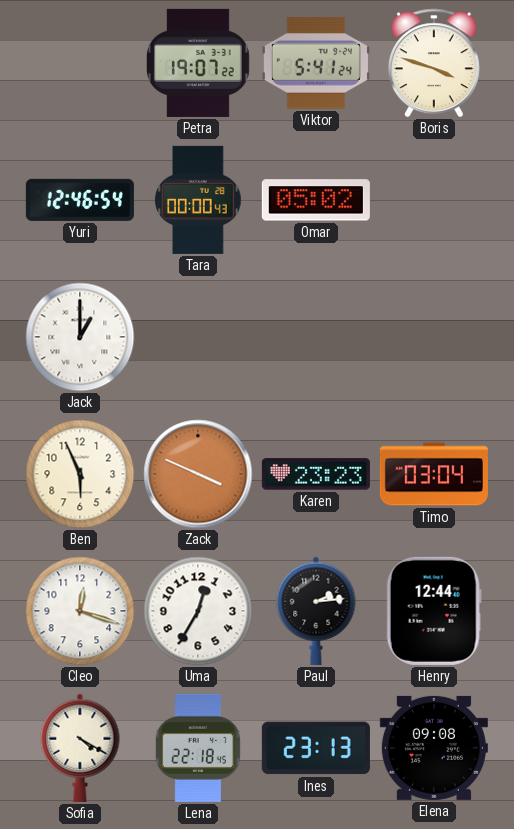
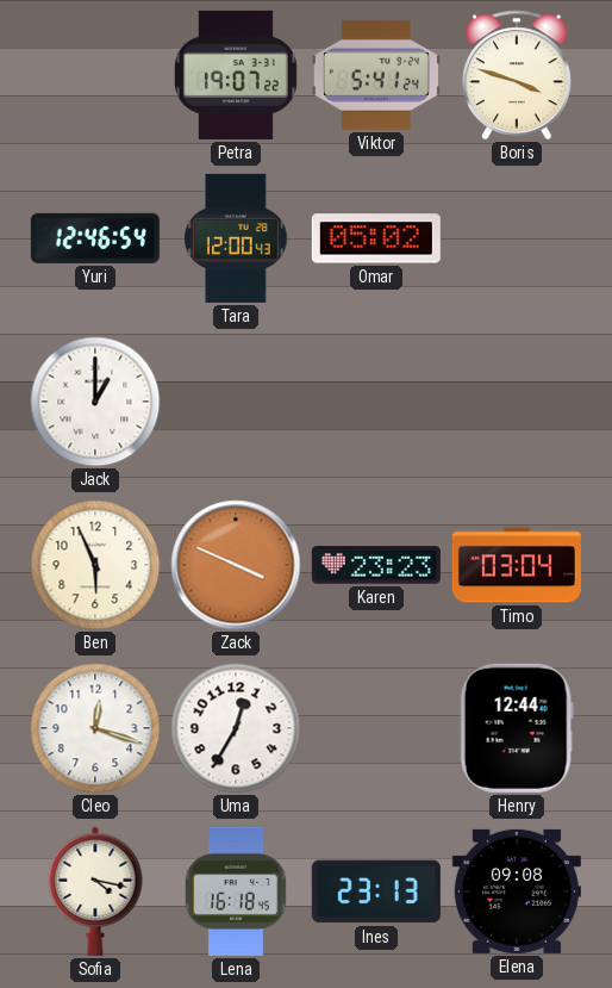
Tara: 00:00 -> 12:00
Paul: 2:14 -> none
Sofia: 4:20 -> 4:17
Lena: 22:18 -> 16:18
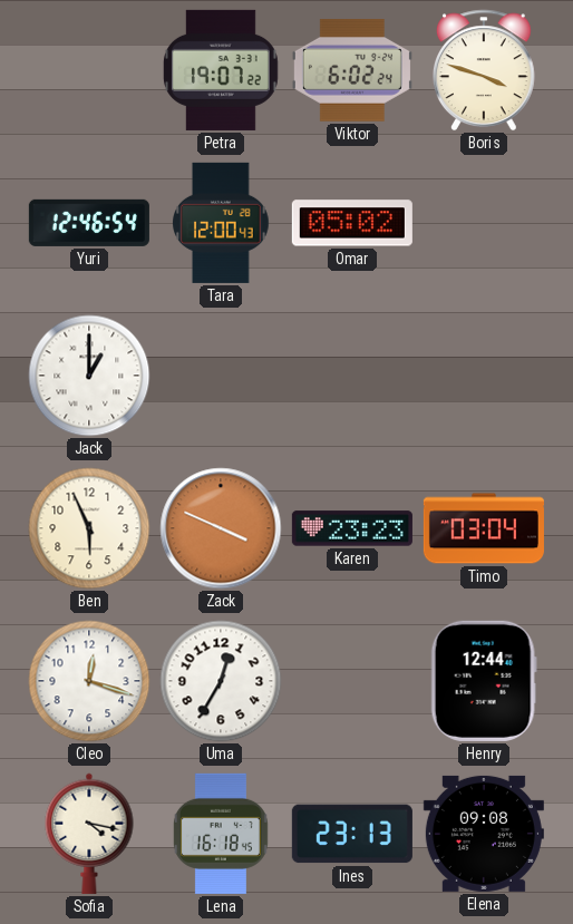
Viktor: 5:41 -> 6:02
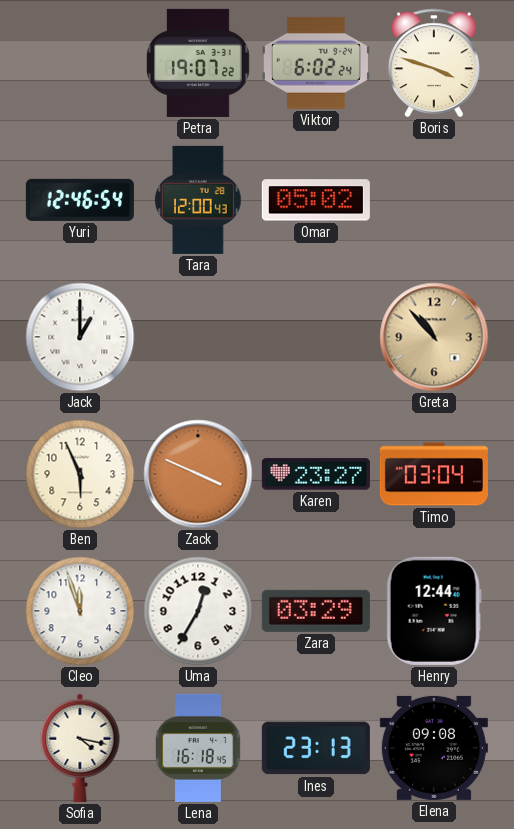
Greta: none -> 10:53
Karen: 23:23 -> 23:27
Cleo: 12:18 -> 11:57
Zara: none -> 03:29
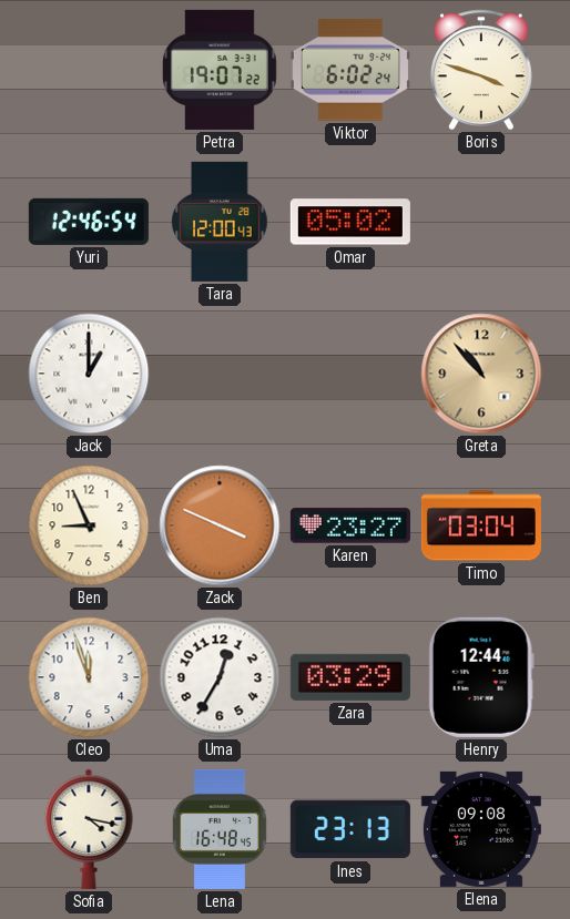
Ben: 5:56 -> 8:56
Lena: 16:18 -> 16:48
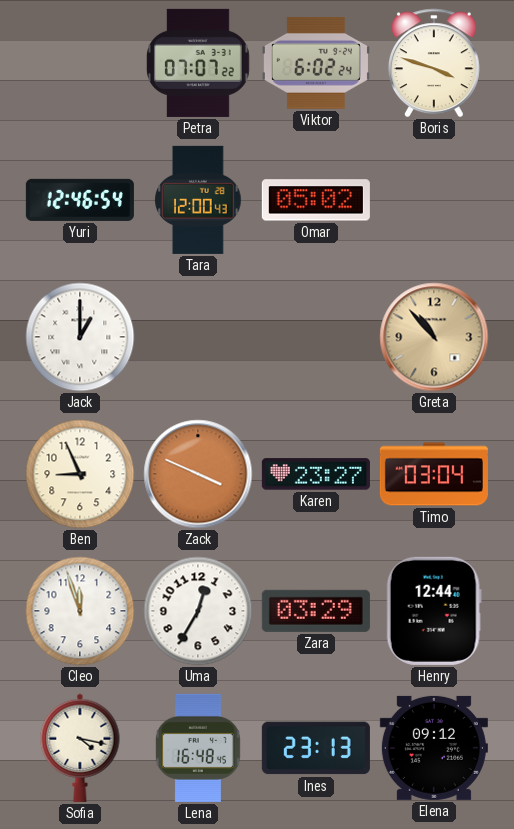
Petra: 19:07 -> 07:07
Elena: 09:08 -> 09:12
